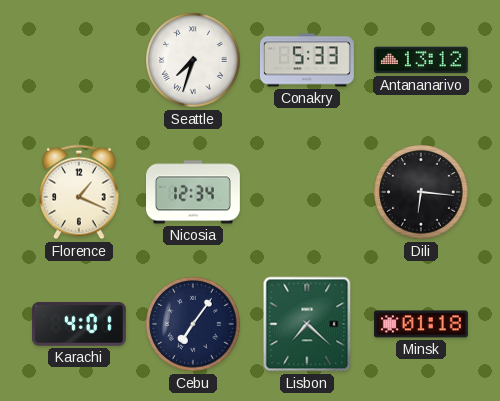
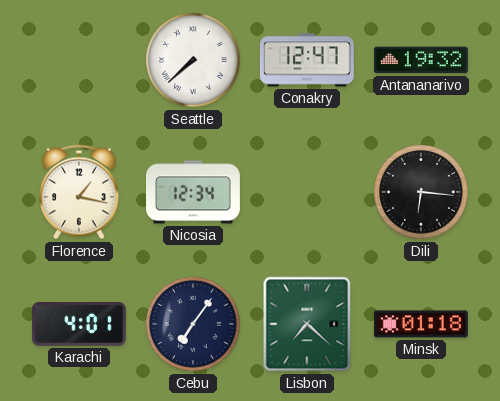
Seattle: 7:33 -> 7:38
Conakry: 5:33 -> 12:47
Antananarivo: 13:12 -> 19:32
Florence: 1:19 -> 1:17
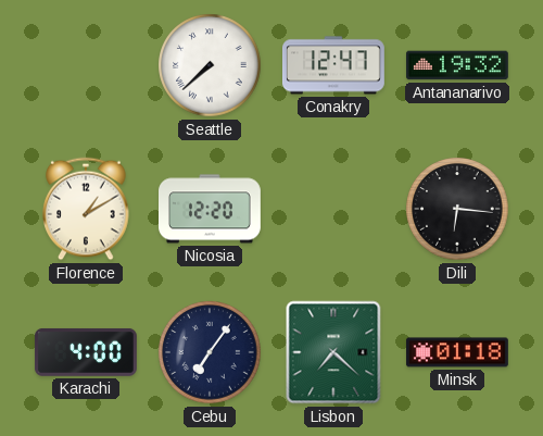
Florence: 1:17 -> 1:10
Nicosia: 12:34 -> 12:20
Karachi: 4:01 -> 4:00
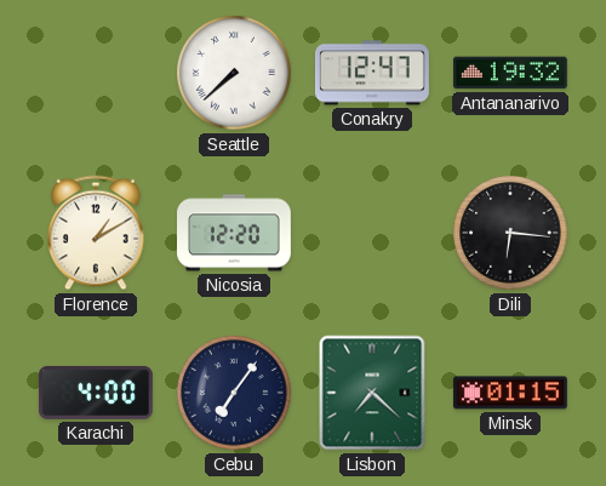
Minsk: 01:18 -> 01:15
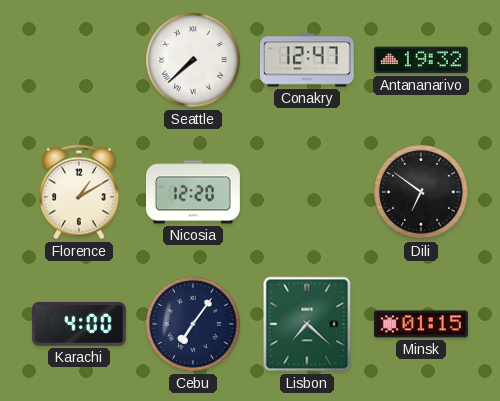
Dili: 6:16 -> 6:51
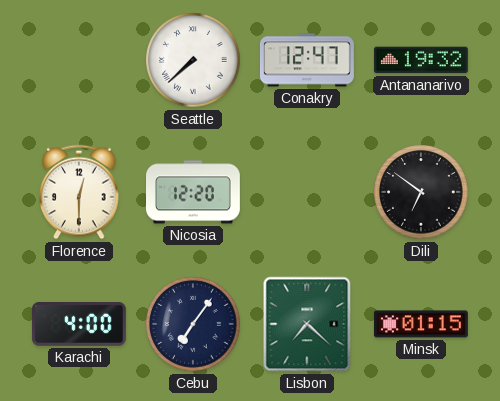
Florence: 1:10 -> 12:30
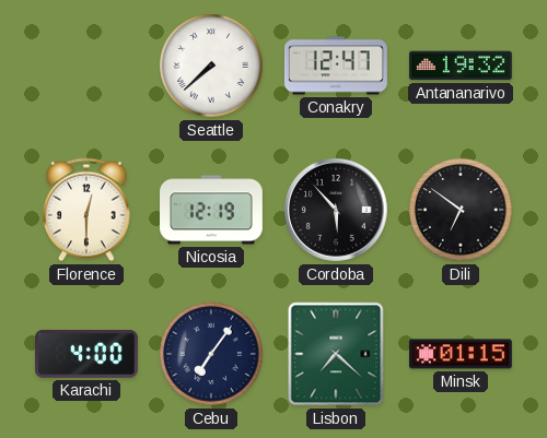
Nicosia: 12:20 -> 12:19
Cordoba: none -> 5:53
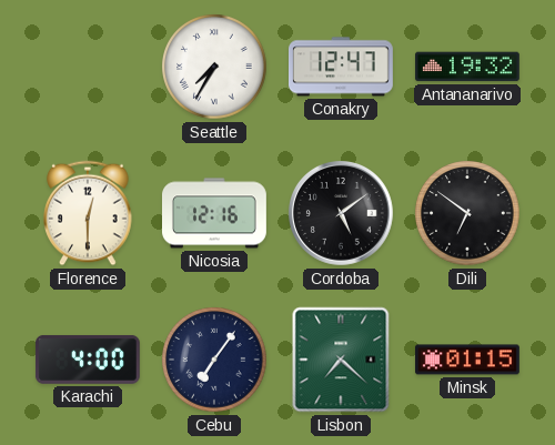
Seattle: 7:38 -> 7:35
Nicosia: 12:19 -> 12:16
Cordoba: 5:53 -> 5:09
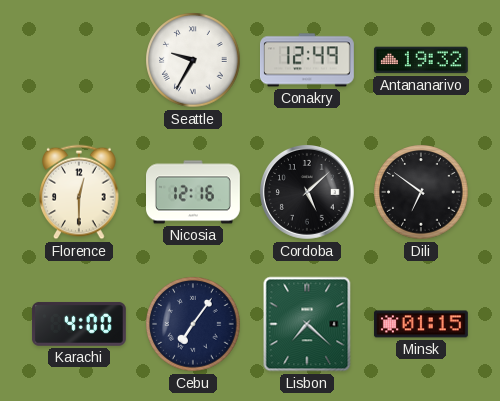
Seattle: 7:35 -> 9:35
Conakry: 12:47 -> 12:49
Cordoba: 5:09 -> 5:08
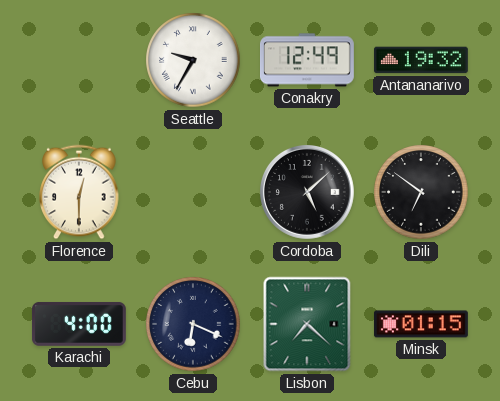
Nicosia: 12:16 -> none
Cebu: 7:06 -> 6:19
